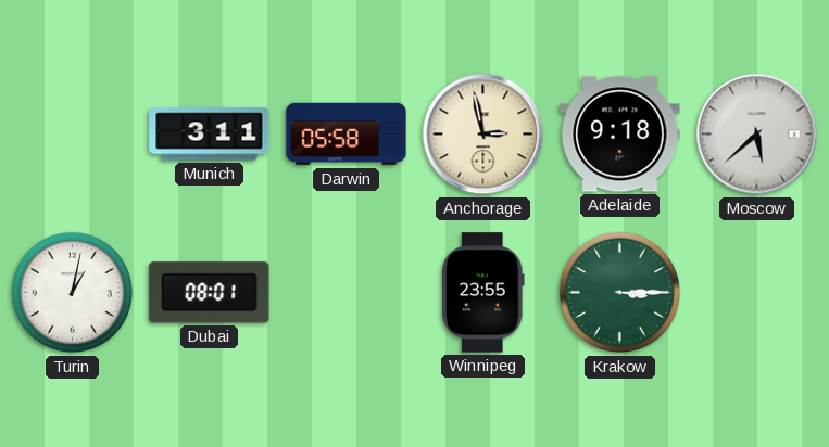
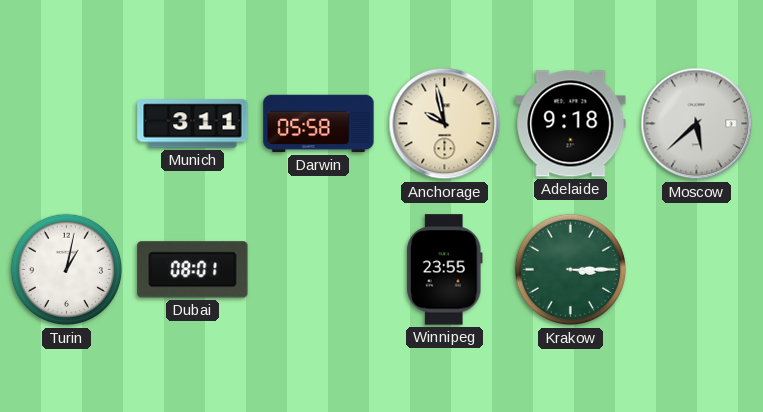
Anchorage: 2:58 -> 9:58
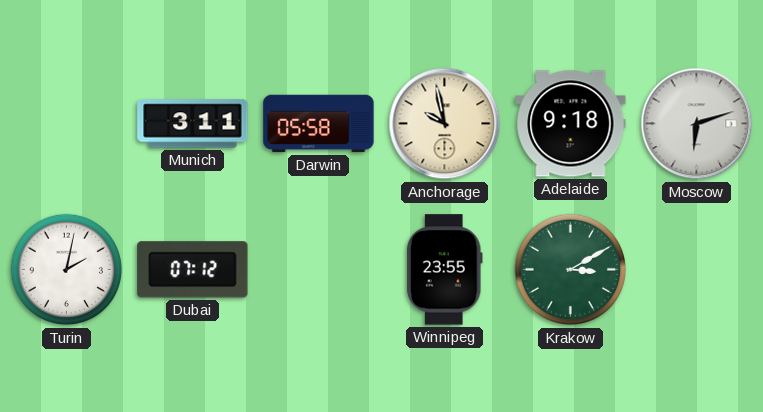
Moscow: 5:38 -> 6:12
Turin: 1:02 -> 2:02
Dubai: 08:01 -> 07:12
Krakow: 3:15 -> 3:10
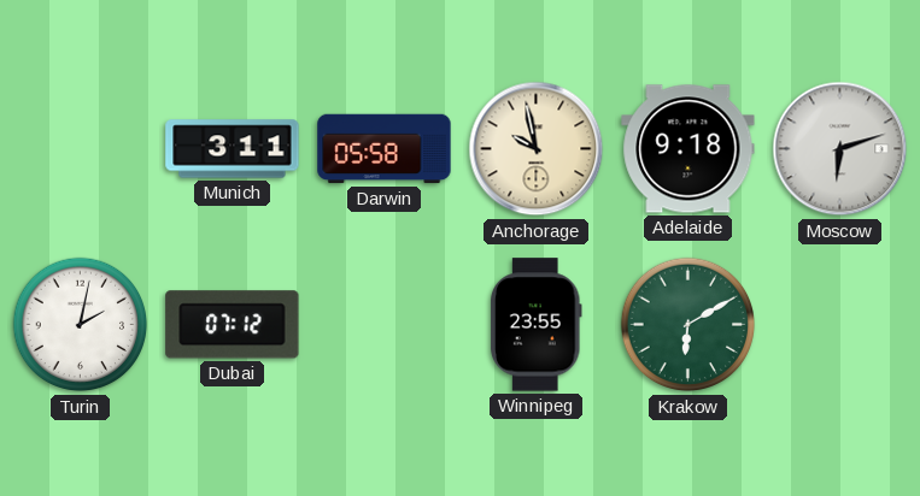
Krakow: 3:10 -> 6:10
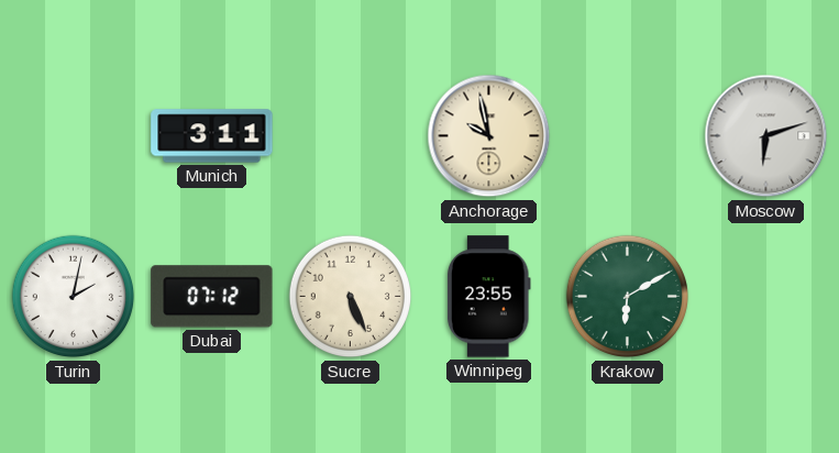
Darwin: 05:58 -> none
Adelaide: 9:18 -> none
Sucre: none -> 5:26
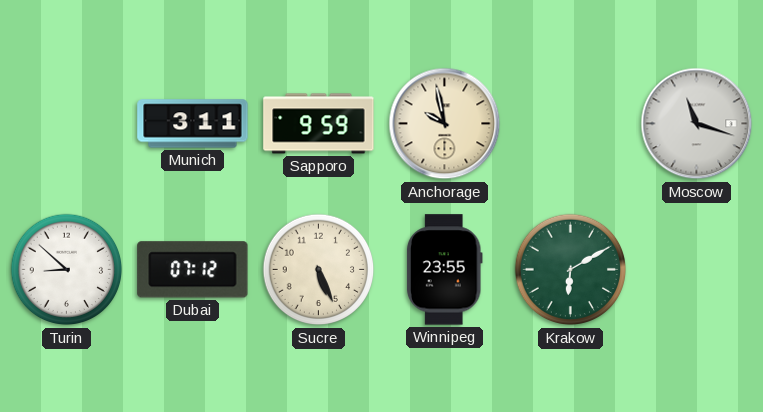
Sapporo: none -> 9:59
Moscow: 6:12 -> 11:18
Turin: 2:02 -> 8:52
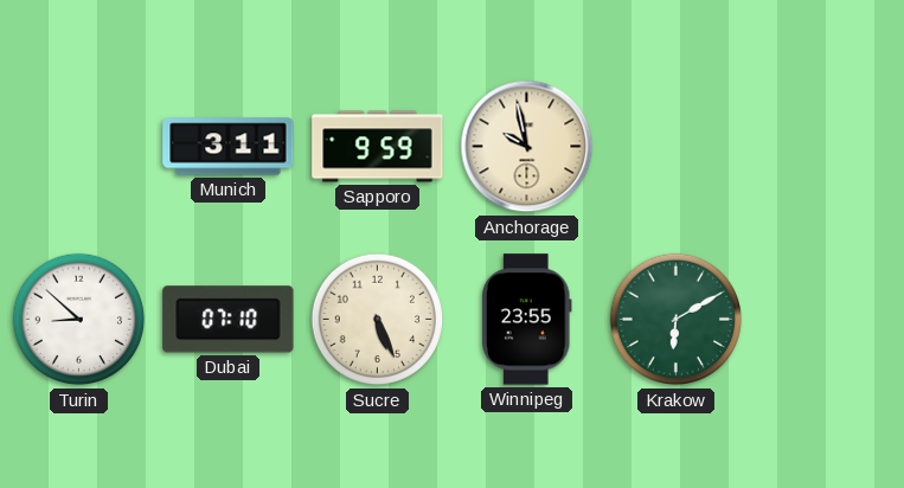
Moscow: 11:18 -> none
Dubai: 07:12 -> 07:10
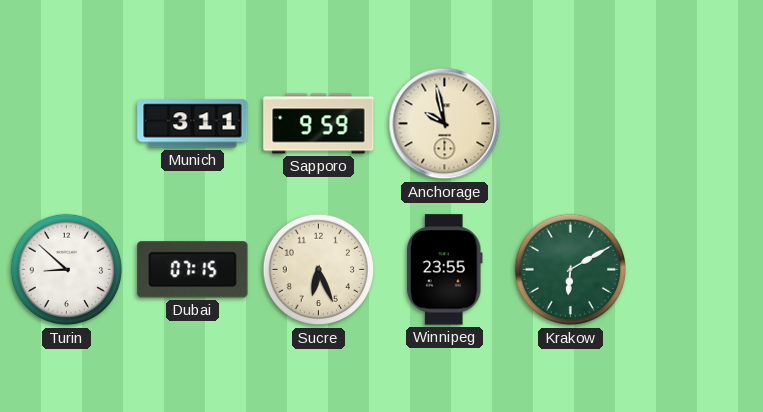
Dubai: 07:10 -> 07:15
Sucre: 5:26 -> 6:26
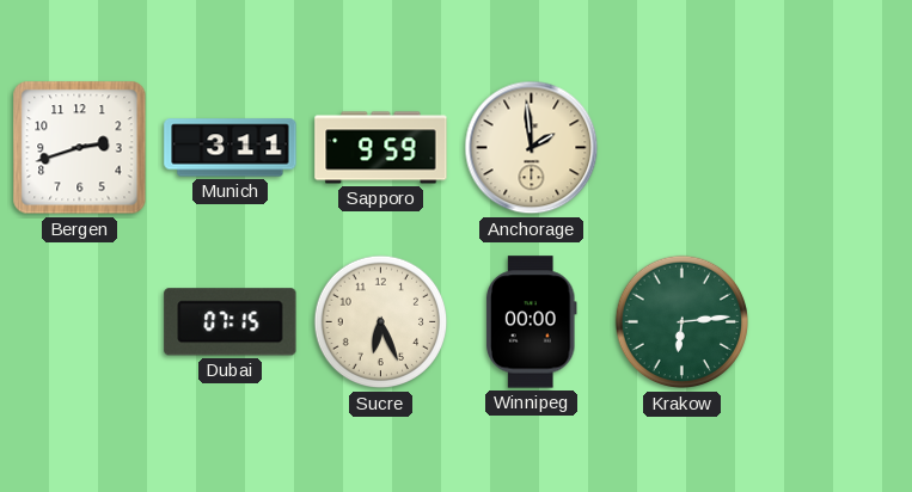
Bergen: none -> 2:42
Anchorage: 9:58 -> 1:59
Turin: 8:52 -> none
Winnipeg: 23:55 -> 00:00
Krakow: 6:10 -> 6:14
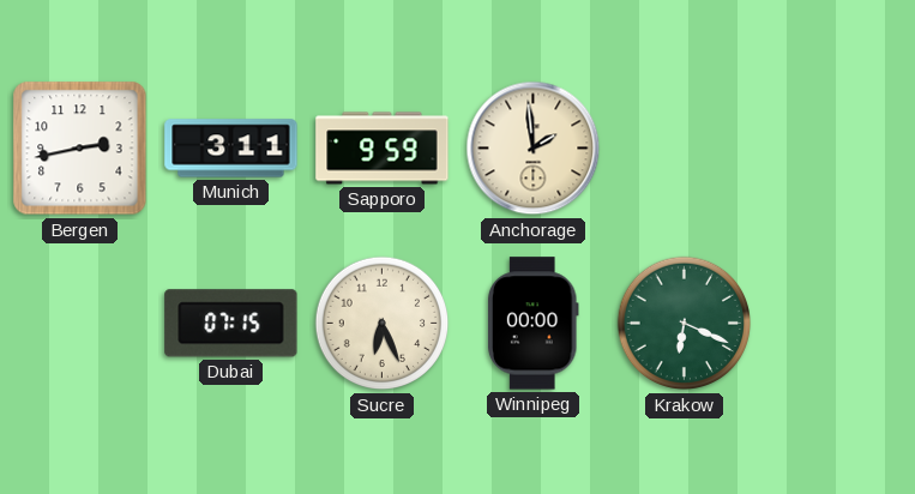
Bergen: 2:42 -> 2:43
Krakow: 6:14 -> 6:19
